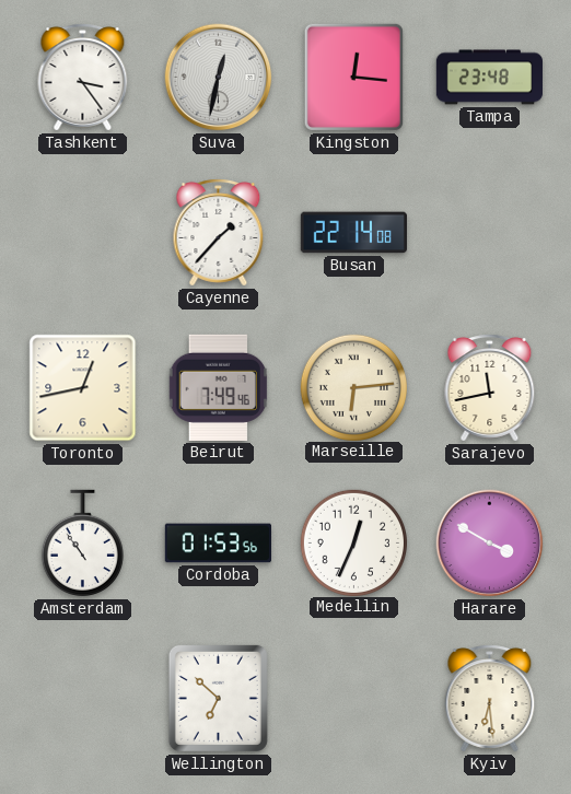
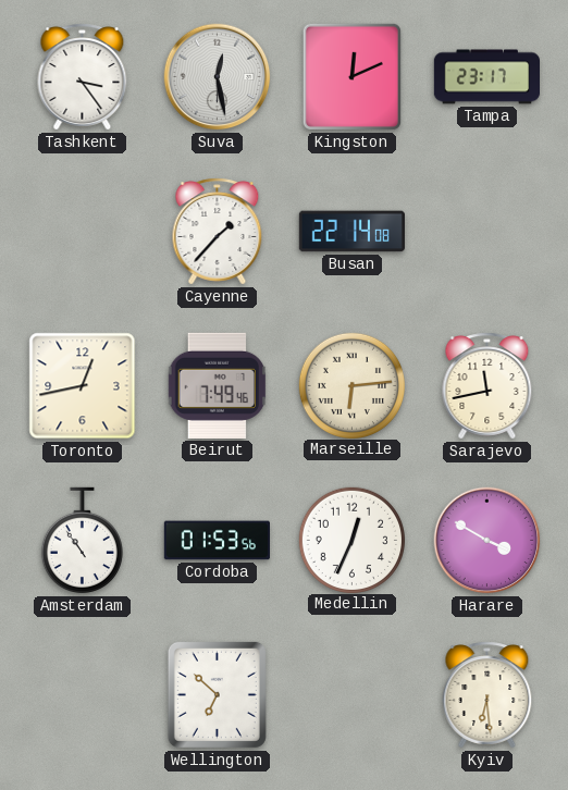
Suva: 12:32 -> 12:28
Kingston: 12:16 -> 12:11
Tampa: 23:48 -> 23:17
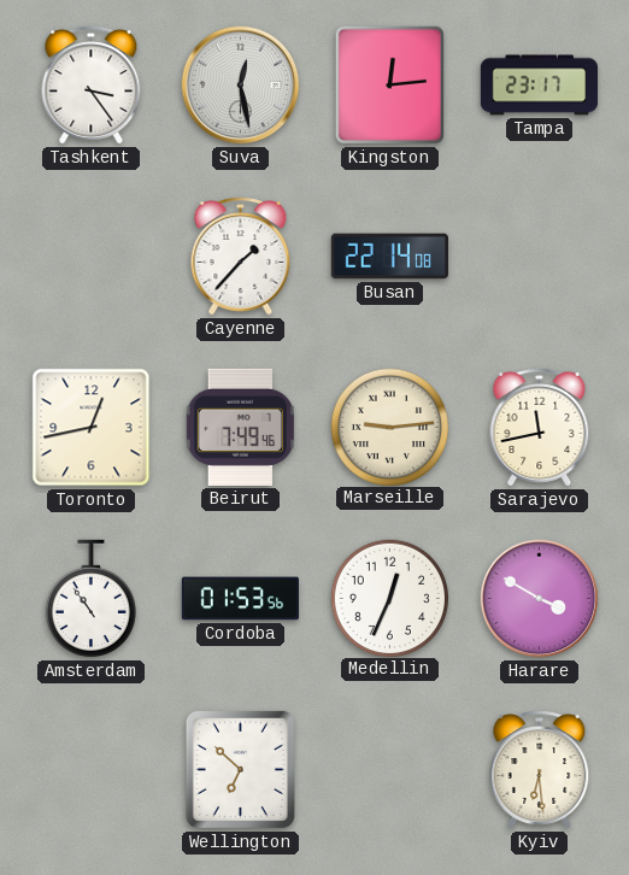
Kingston: 12:11 -> 12:14
Marseille: 6:14 -> 9:14
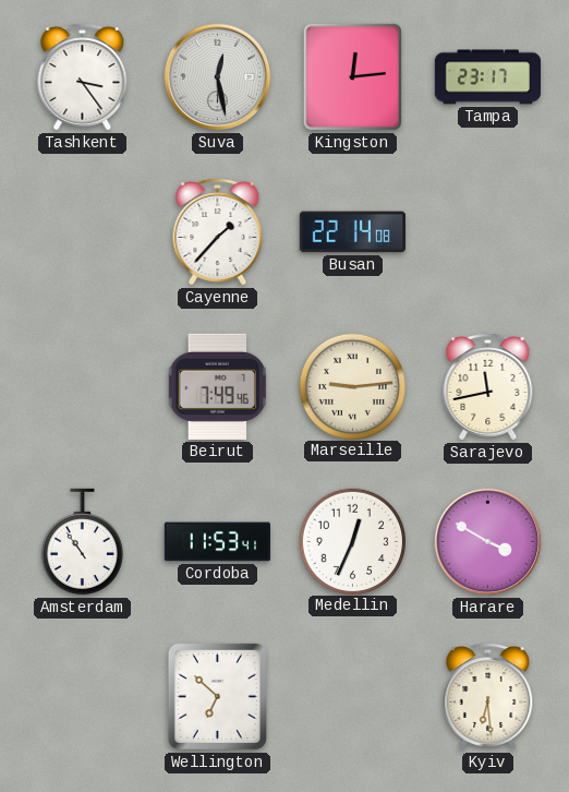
Toronto: 12:43 -> none
Cordoba: 01:53 -> 11:53
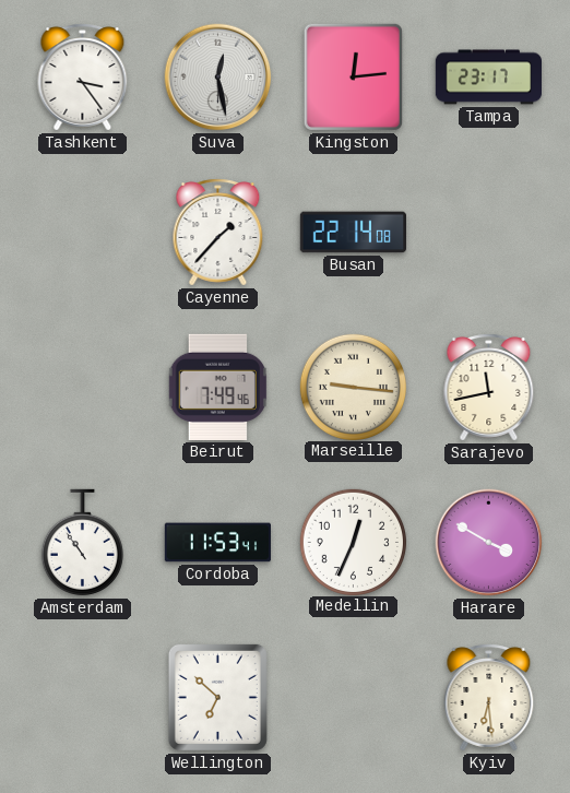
Marseille: 9:14 -> 9:16
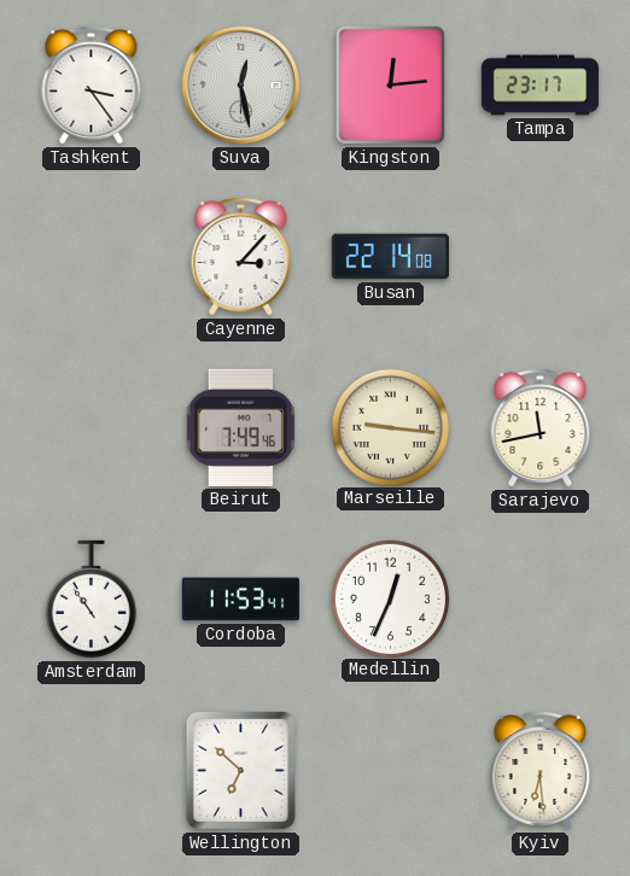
Cayenne: 1:37 -> 3:07
Harare: 3:50 -> none
